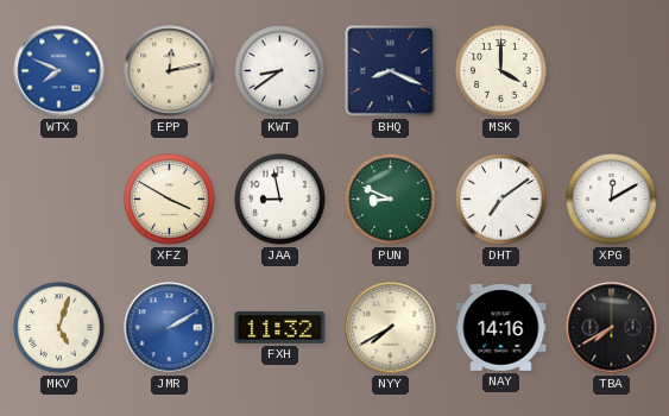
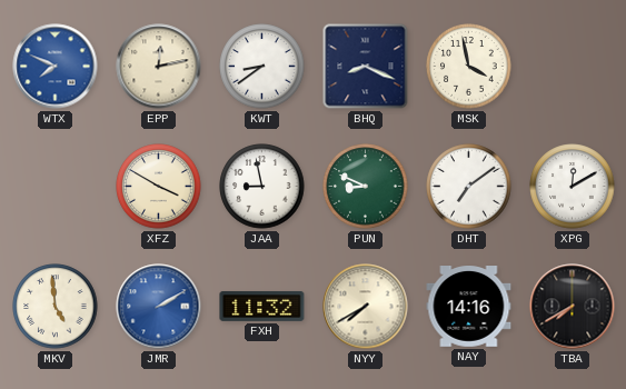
MSK: 4:00 -> 3:58
MKV: 5:03 -> 4:59
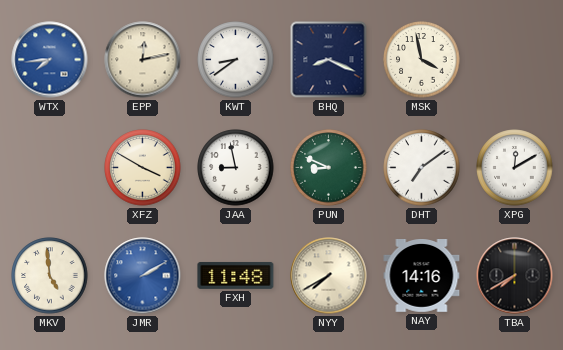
WTX: 7:49 -> 7:44
FXH: 11:32 -> 11:48
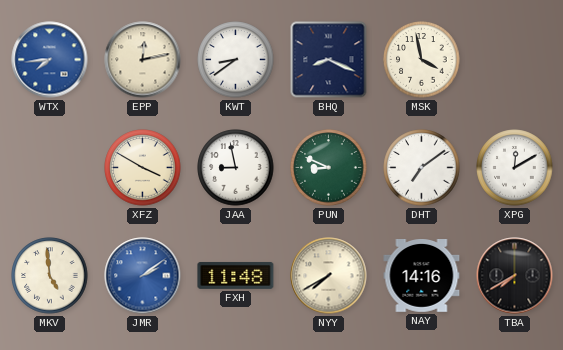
JMR: 2:10 -> 2:09
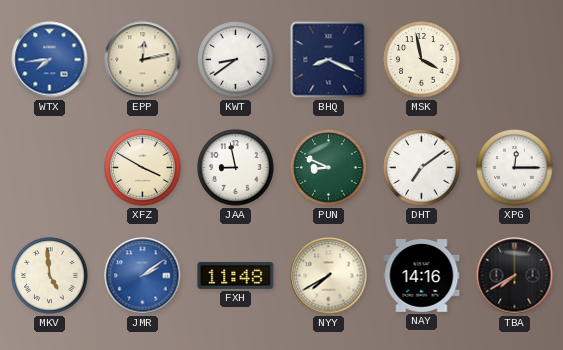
XPG: 12:10 -> 12:15
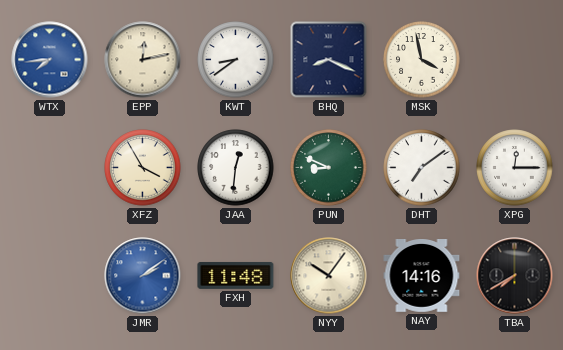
XFZ: 3:50 -> 3:55
JAA: 8:58 -> 12:31
MKV: 4:59 -> none
NYY: 7:40 -> 10:06
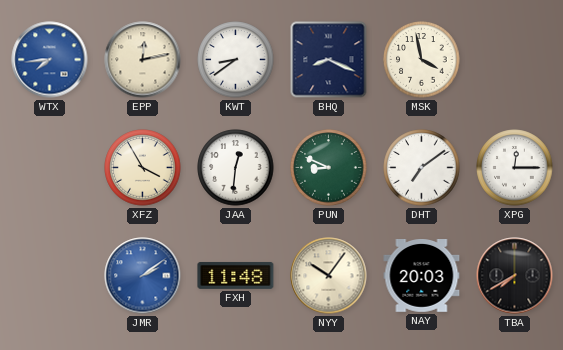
NAY: 14:16 -> 20:03
